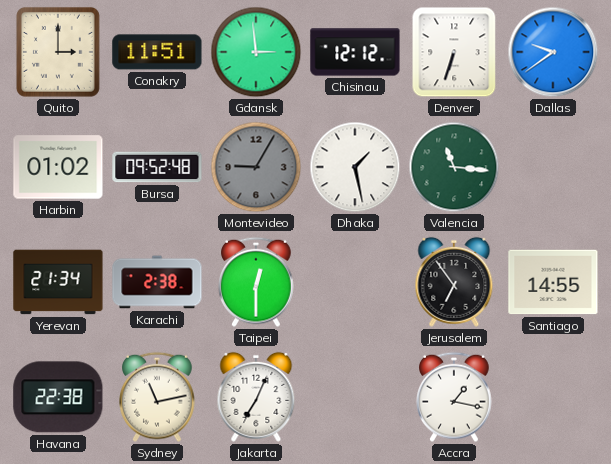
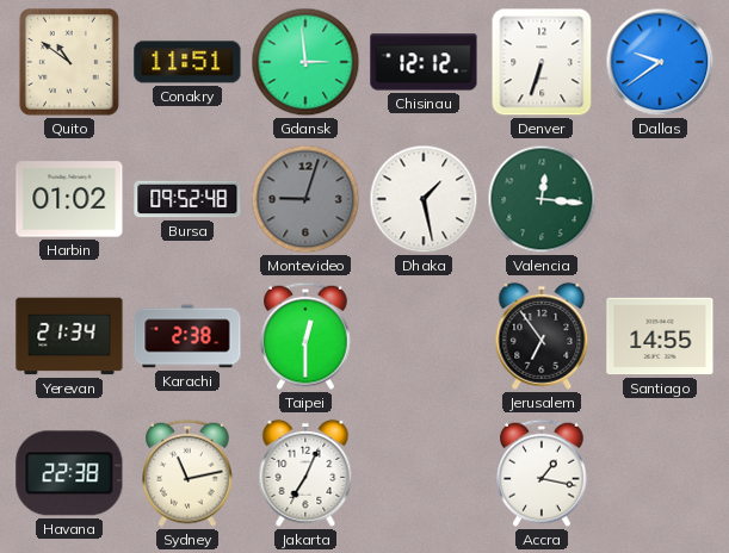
Quito: 3:00 -> 10:51
Montevideo: 9:05 -> 9:03
Valencia: 11:16 -> 12:16
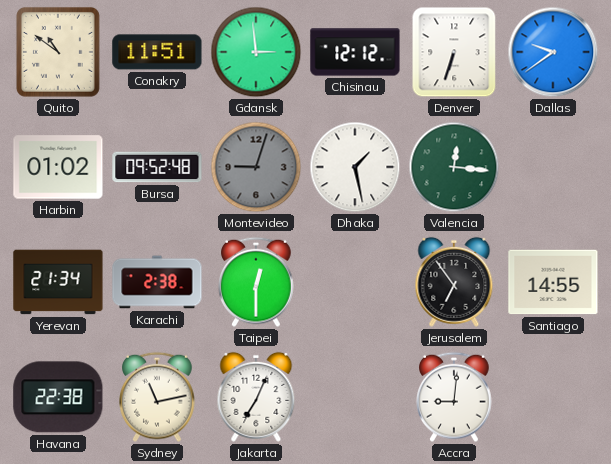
Accra: 1:17 -> 9:01
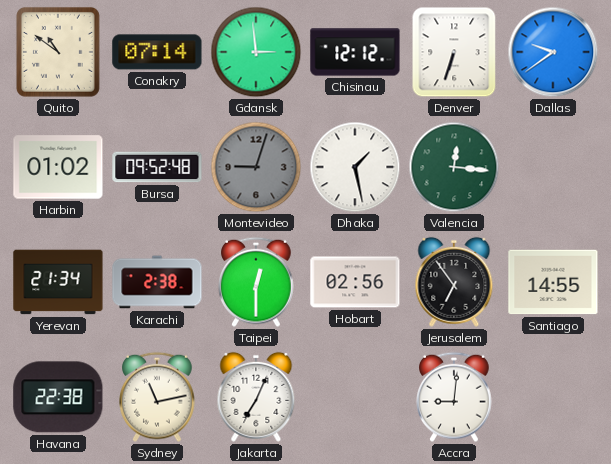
Conakry: 11:51 -> 07:14
Hobart: none -> 02:56
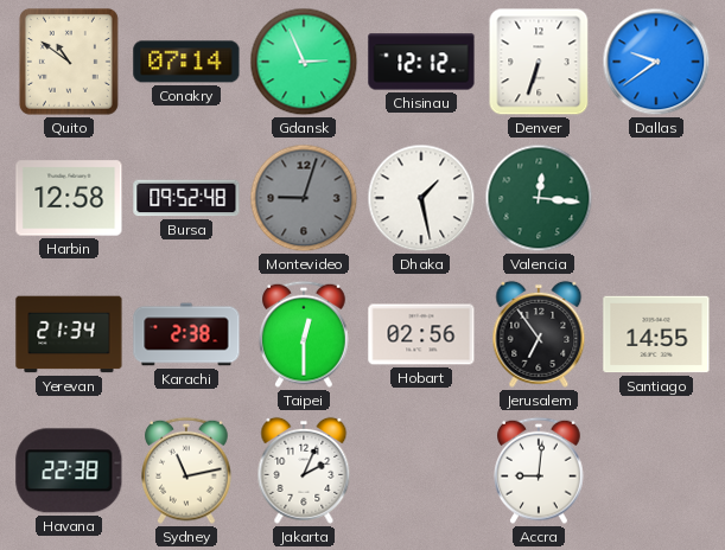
Gdansk: 2:59 -> 2:56
Harbin: 01:02 -> 12:58
Jakarta: 7:04 -> 2:04
